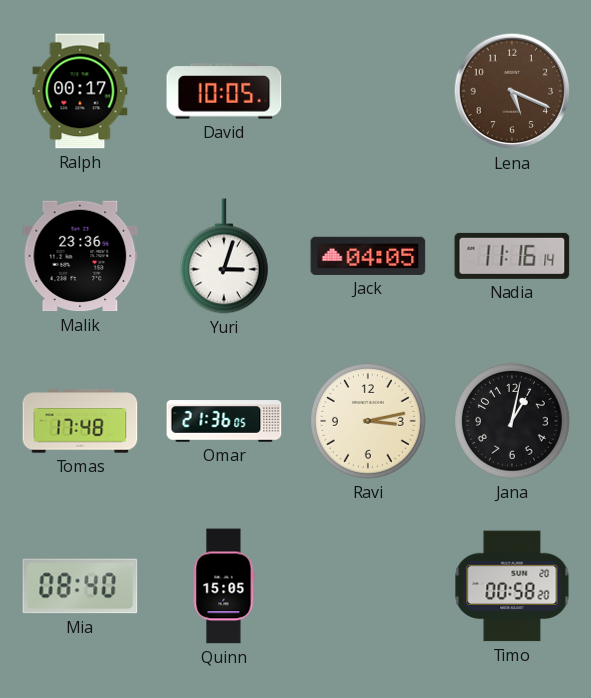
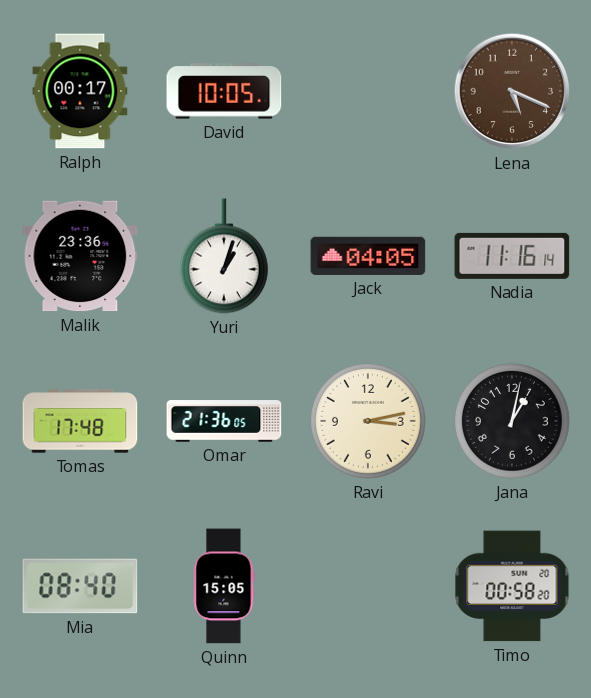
Yuri: 3:03 -> 1:03
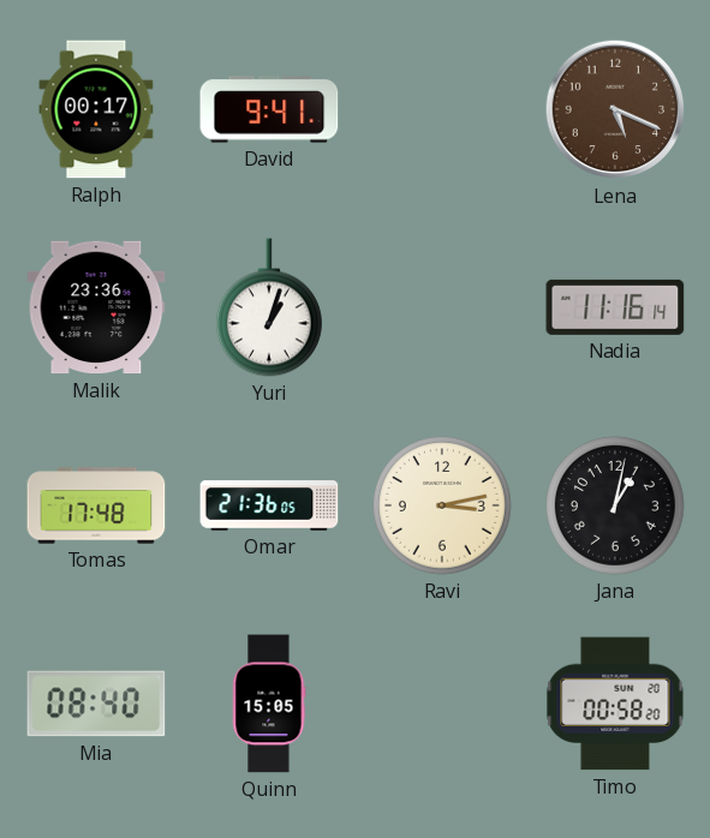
David: 10:05 -> 9:41
Jack: 04:05 -> none
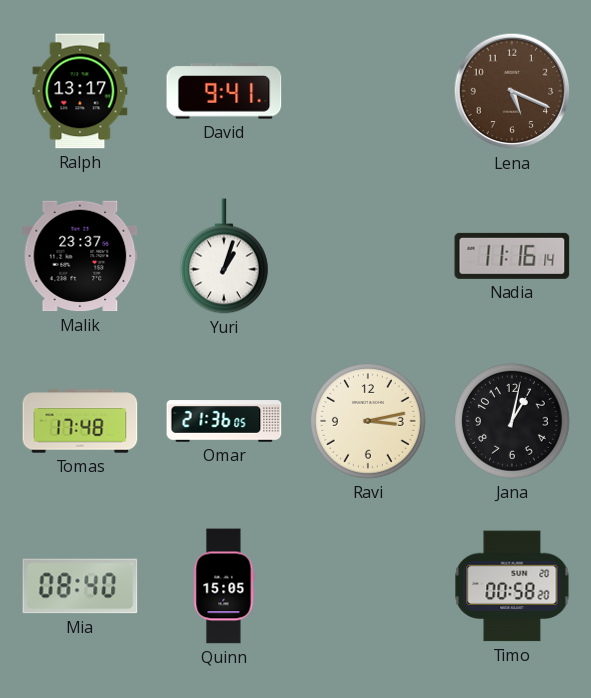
Ralph: 00:17 -> 13:17
Malik: 23:36 -> 23:37
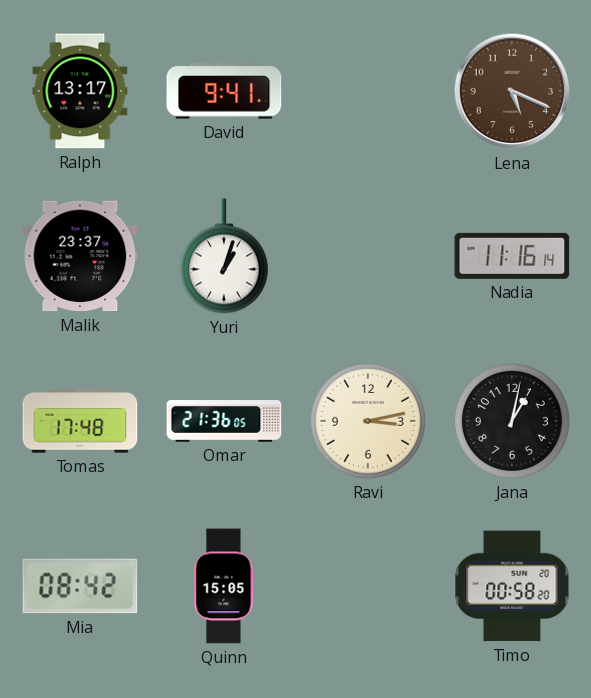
Mia: 08:40 -> 08:42
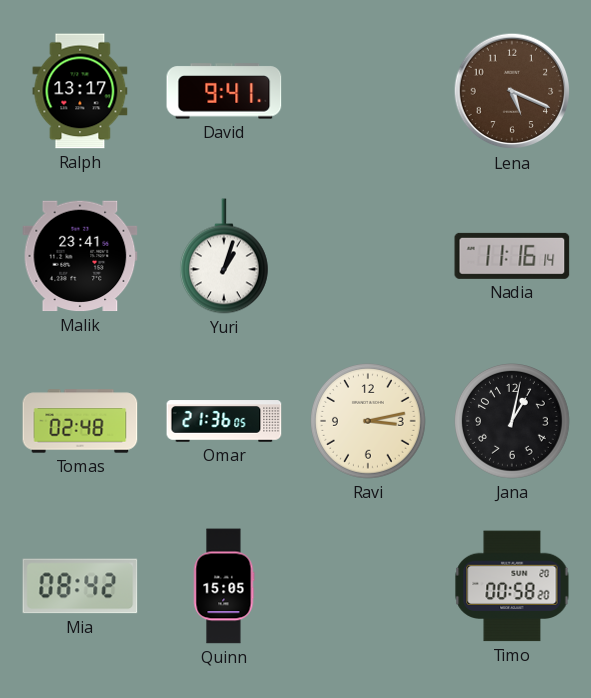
Malik: 23:37 -> 23:41
Tomas: 17:48 -> 02:48
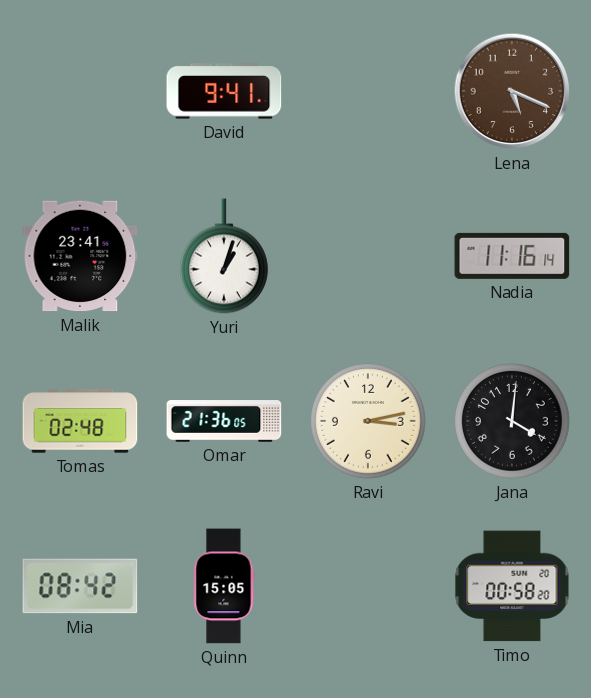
Ralph: 13:17 -> none
Jana: 1:02 -> 4:01
